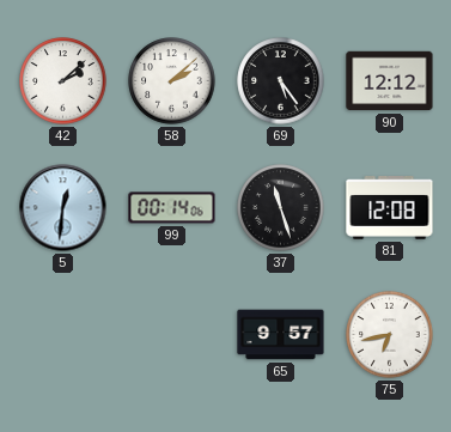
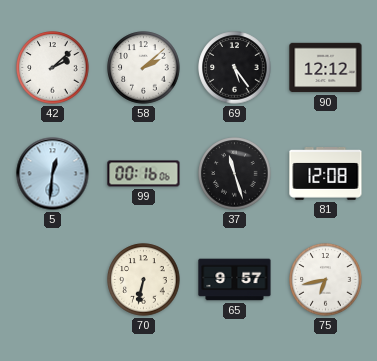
99: 00:14 -> 00:16
70: none -> 6:32
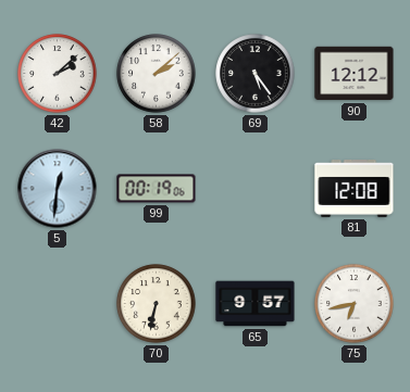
99: 00:16 -> 00:19
37: 11:27 -> none
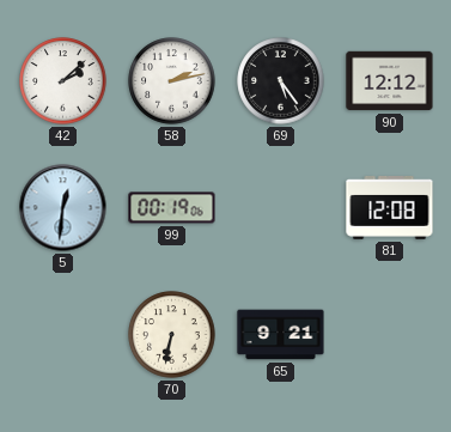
58: 2:08 -> 2:13
65: 9:57 -> 9:21
75: 6:43 -> none
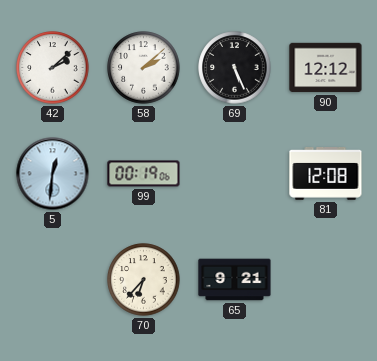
58: 2:13 -> 2:08
69: 5:24 -> 5:26
70: 6:32 -> 6:37
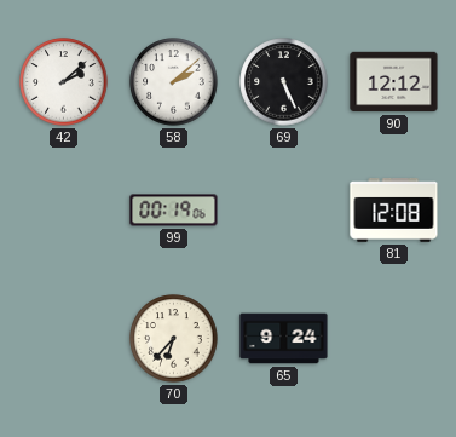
5: 12:31 -> none
65: 9:21 -> 9:24
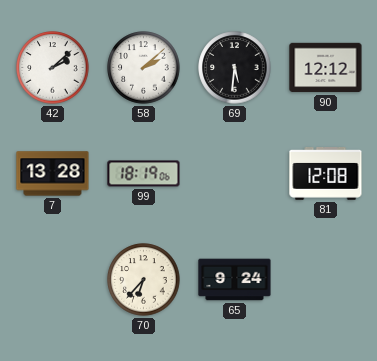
69: 5:26 -> 5:31
7: none -> 13:28
99: 00:19 -> 18:19
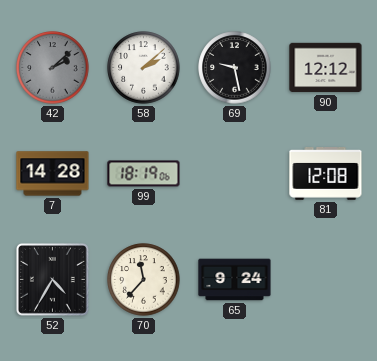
42 dial: white -> grey
69: 5:31 -> 9:28
7: 13:28 -> 14:28
52: none -> 4:35
70: 6:37 -> 11:37
